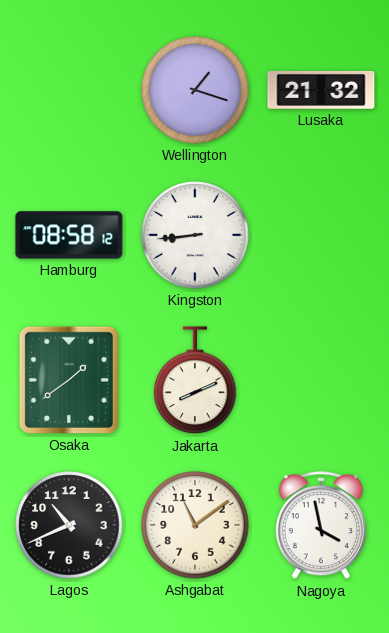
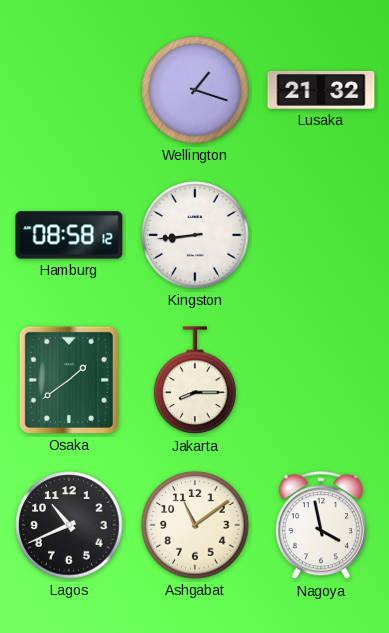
Jakarta: 8:11 -> 8:15
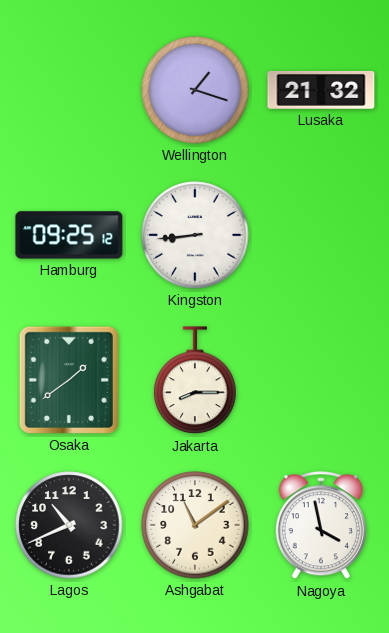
Hamburg: 08:58 -> 09:25
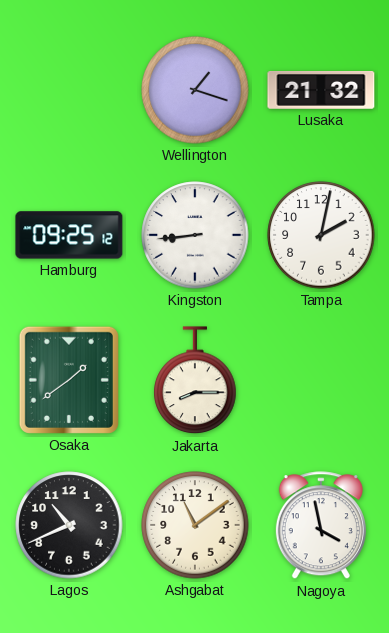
Tampa: none -> 2:02
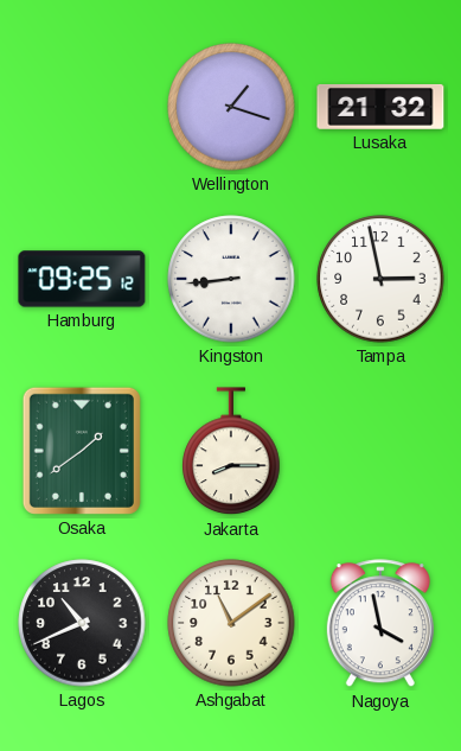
Tampa: 2:02 -> 2:58
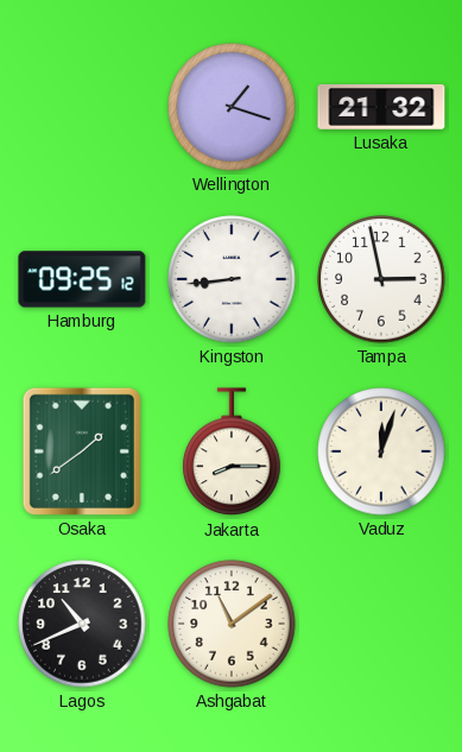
Vaduz: none -> 12:03
Nagoya: 3:58 -> none
